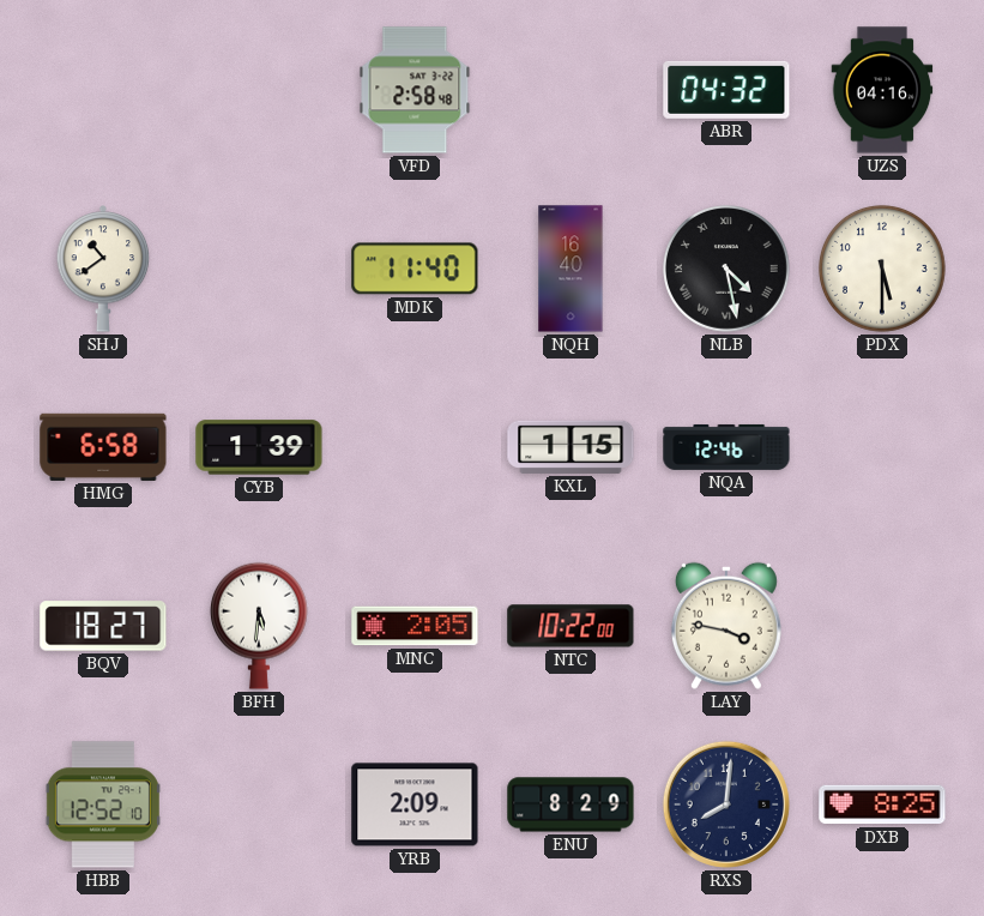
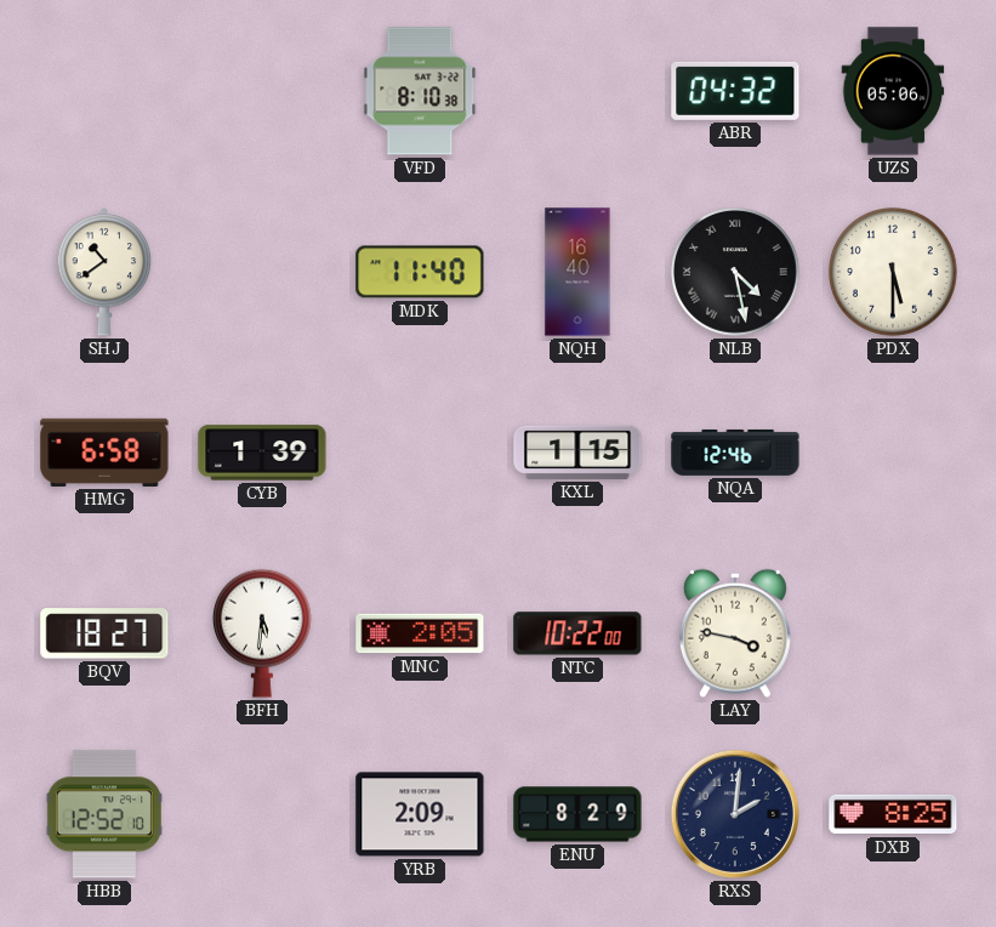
VFD: 2:58 -> 8:10
UZS: 04:16 -> 05:06
RXS: 8:01 -> 2:01
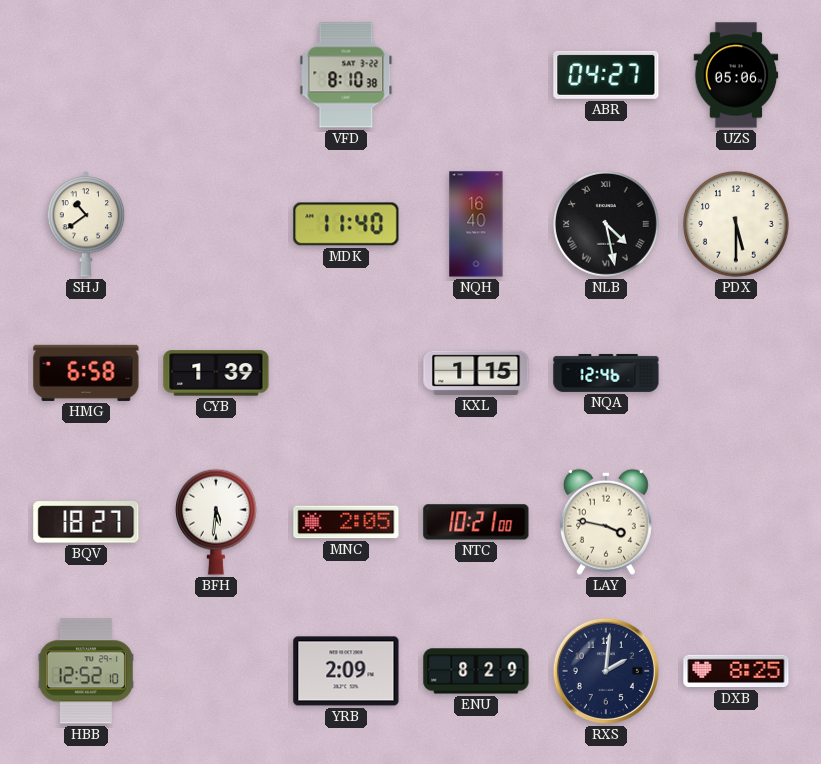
ABR: 04:32 -> 04:27
NTC: 10:22 -> 10:21
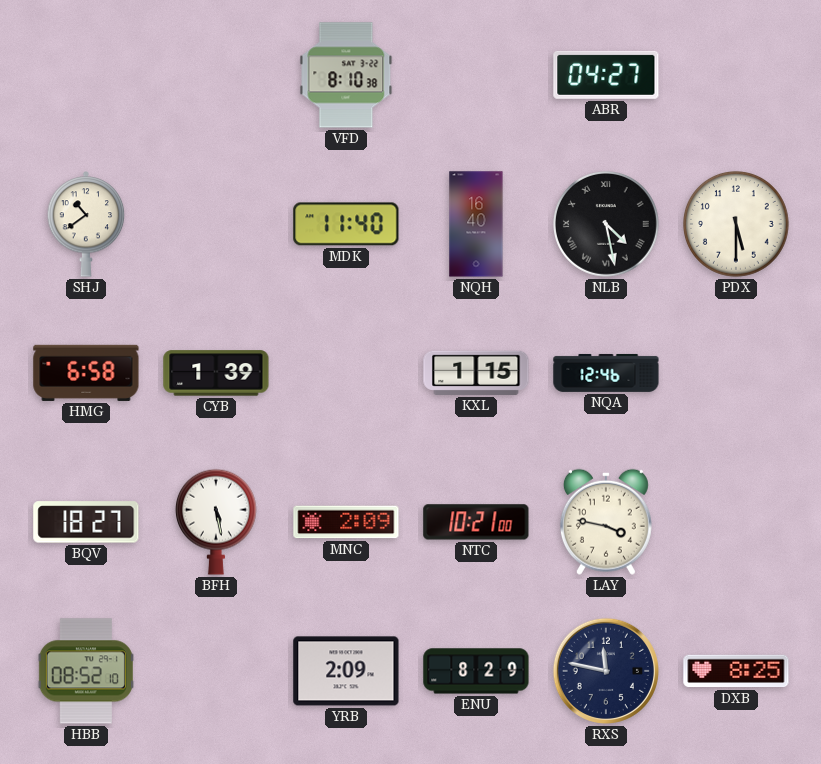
UZS: 05:06 -> none
BFH: 5:31 -> 5:28
MNC: 2:05 -> 2:09
HBB: 12:52 -> 08:52
RXS: 2:01 -> 11:47
